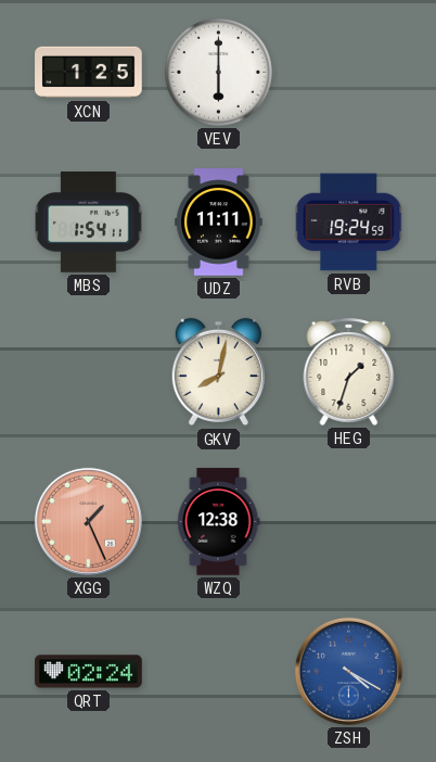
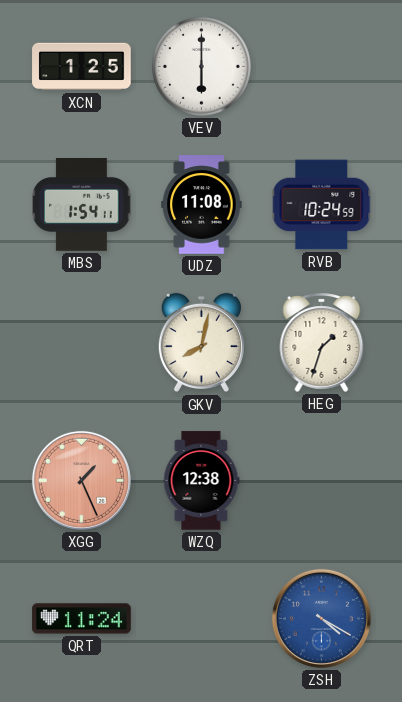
UDZ: 11:11 -> 11:08
RVB: 19:24 -> 10:24
QRT: 02:24 -> 11:24
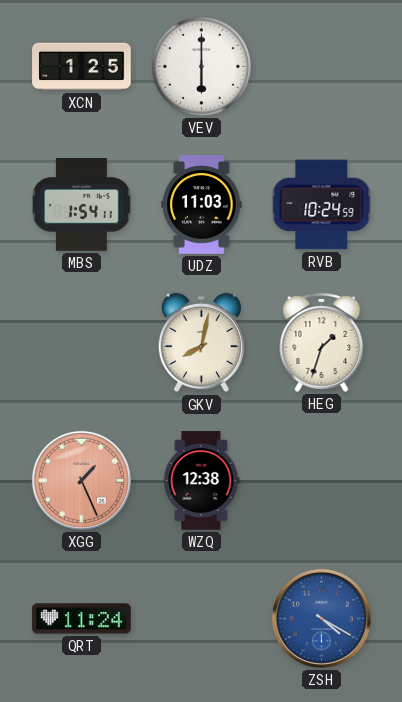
UDZ: 11:08 -> 11:03
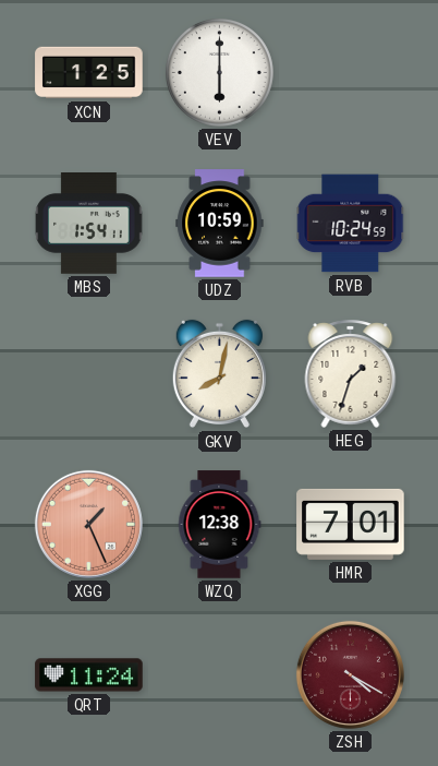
UDZ: 11:03 -> 10:59
HMR: none -> 7:01
ZSH dial: blue -> burgundy
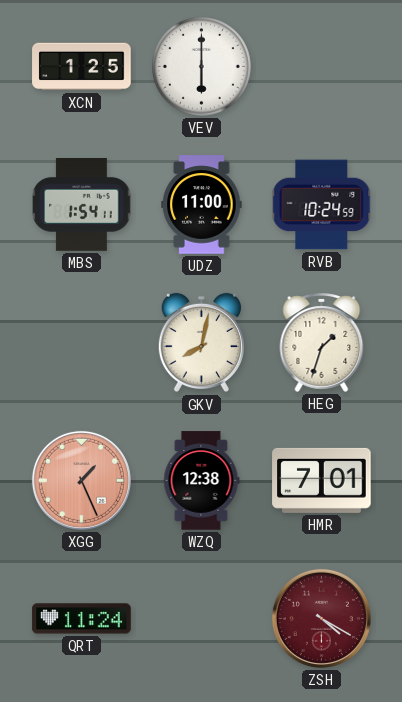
UDZ: 10:59 -> 11:00
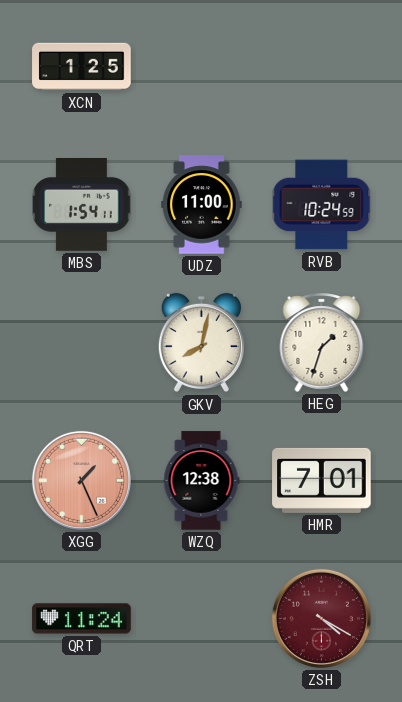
VEV: 6:00 -> none
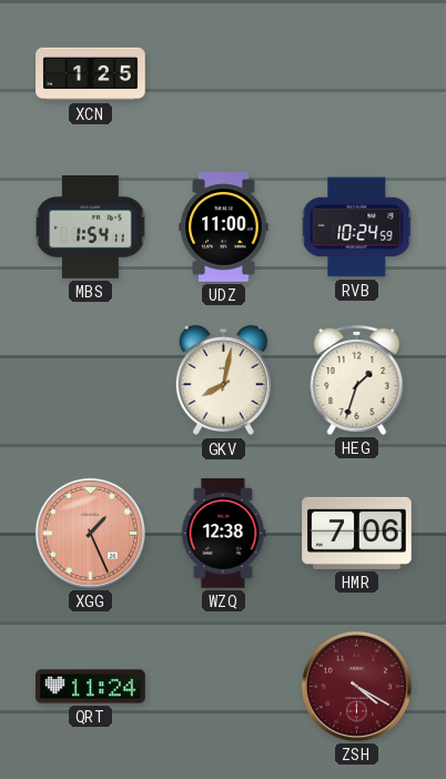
HMR: 7:01 -> 7:06
